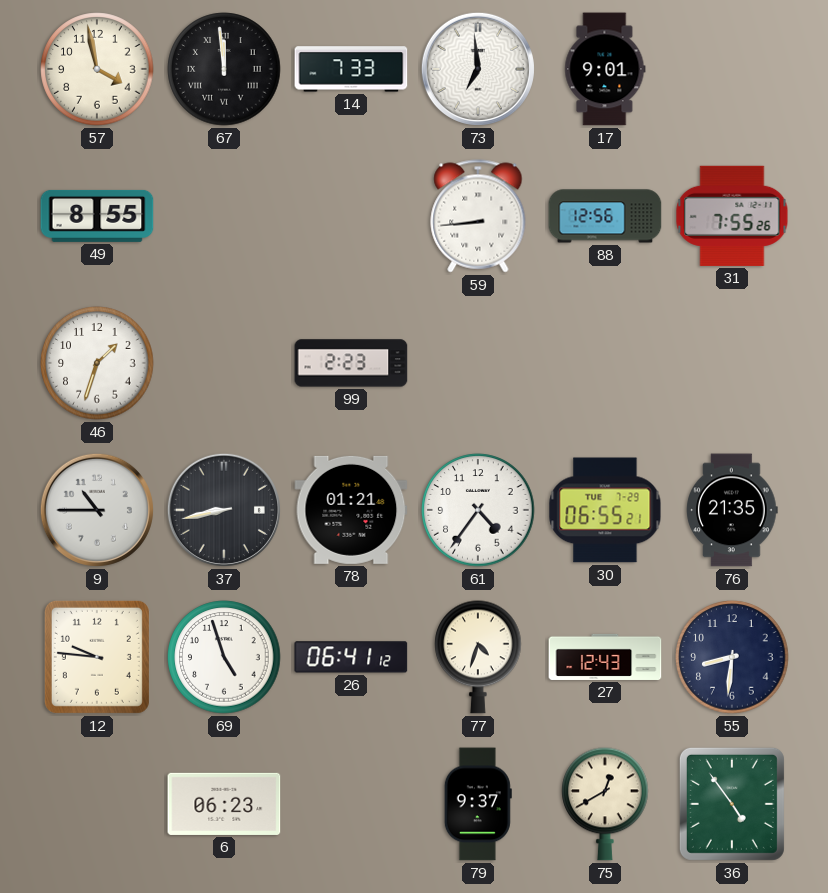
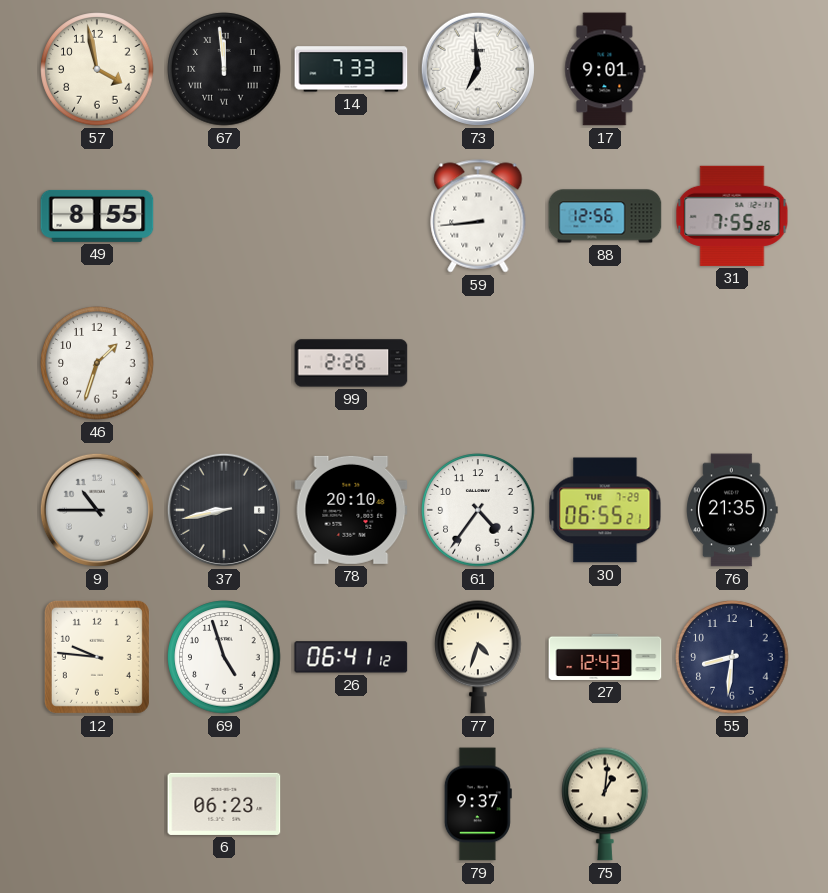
99: 2:23 -> 2:26
78: 01:21 -> 20:10
75: 12:40 -> 1:01
36: 4:54 -> none
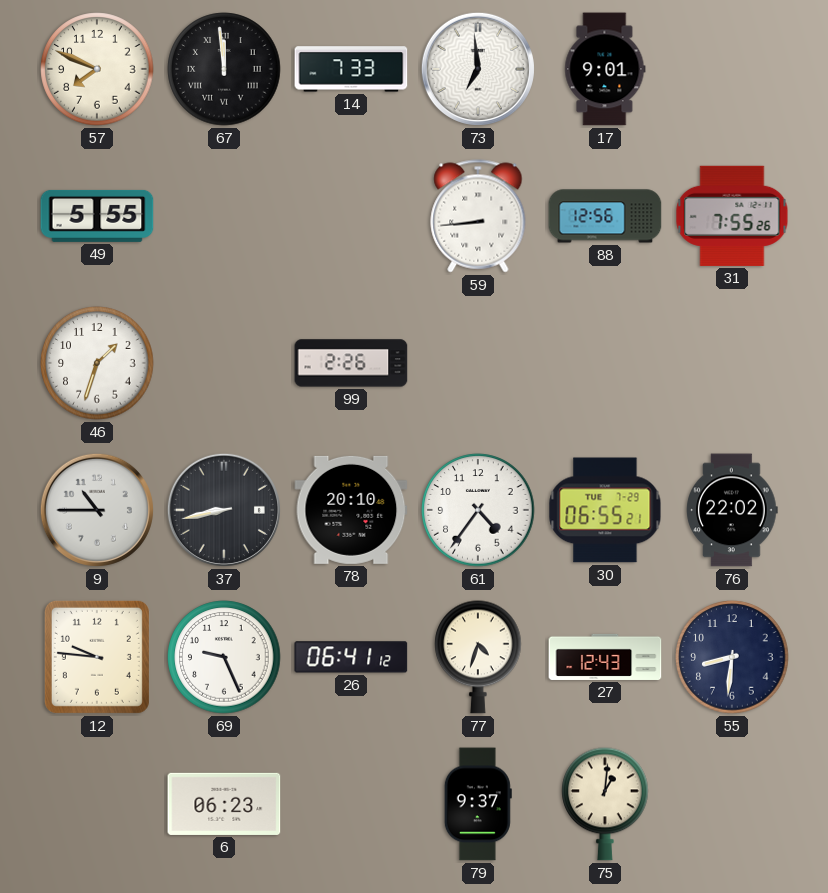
57: 3:58 -> 7:49
49: 8:55 -> 5:55
76: 21:35 -> 22:02
69: 4:57 -> 9:26
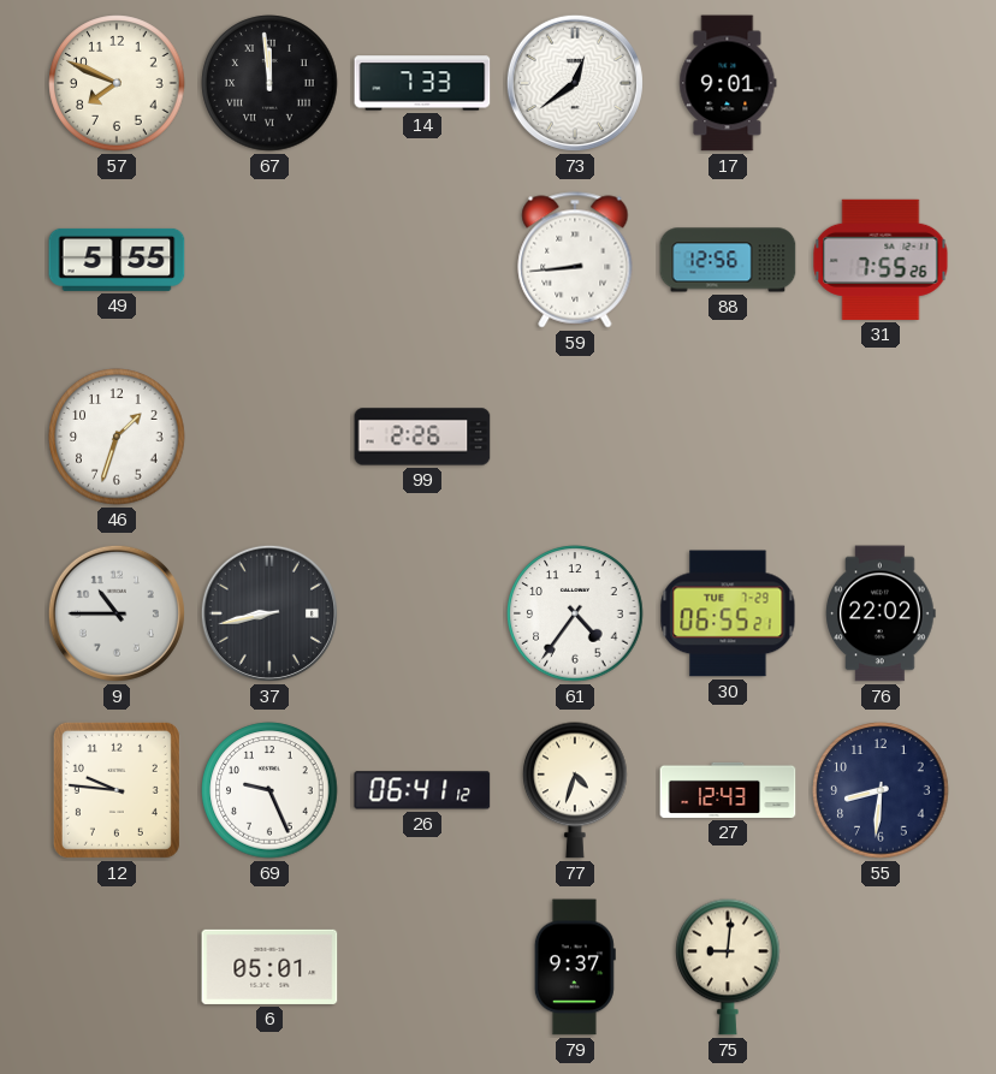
73: 6:59 -> 12:39
78: 20:10 -> none
6: 06:23 -> 05:01
75: 1:01 -> 9:01
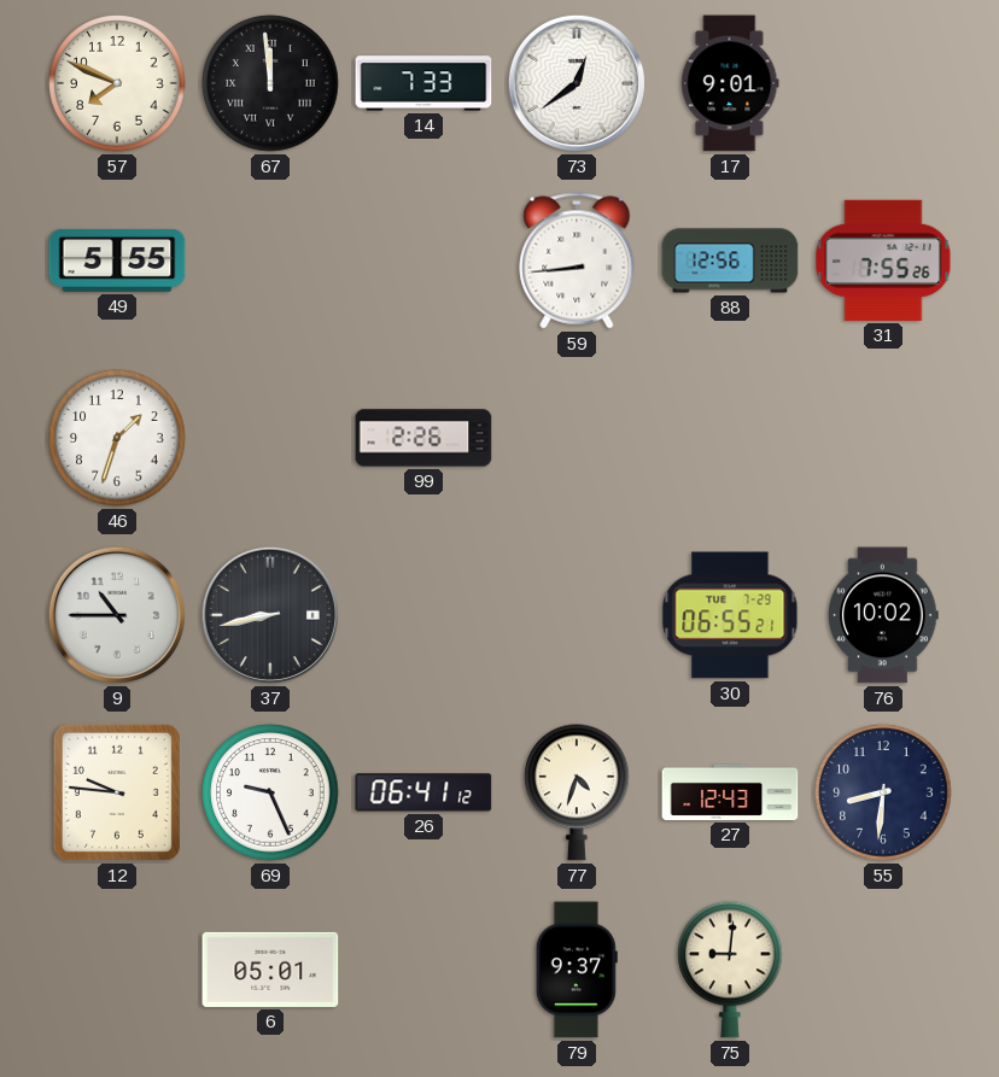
61: 4:36 -> none
76: 22:02 -> 10:02
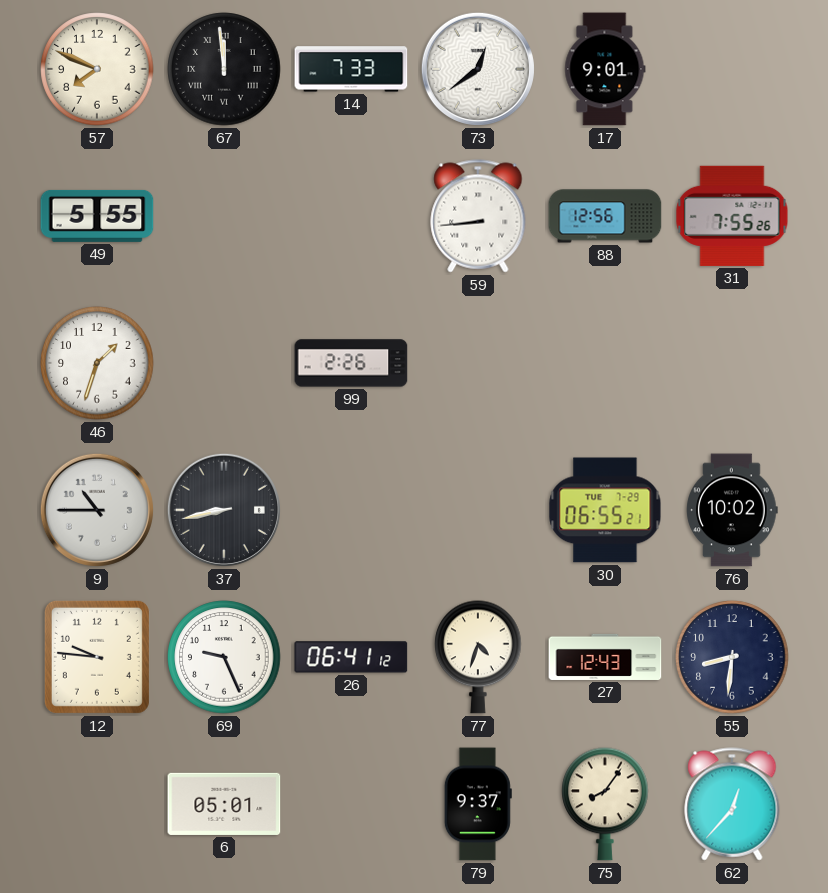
75: 9:01 -> 8:06
62: none -> 12:37
